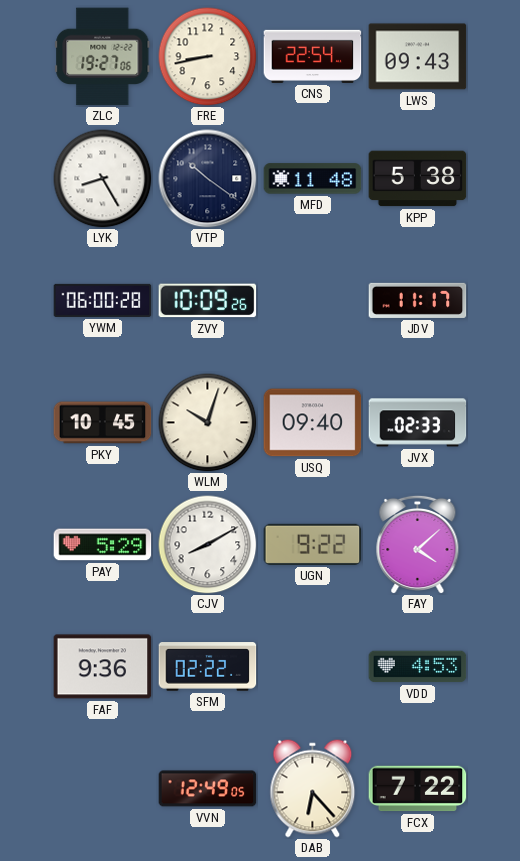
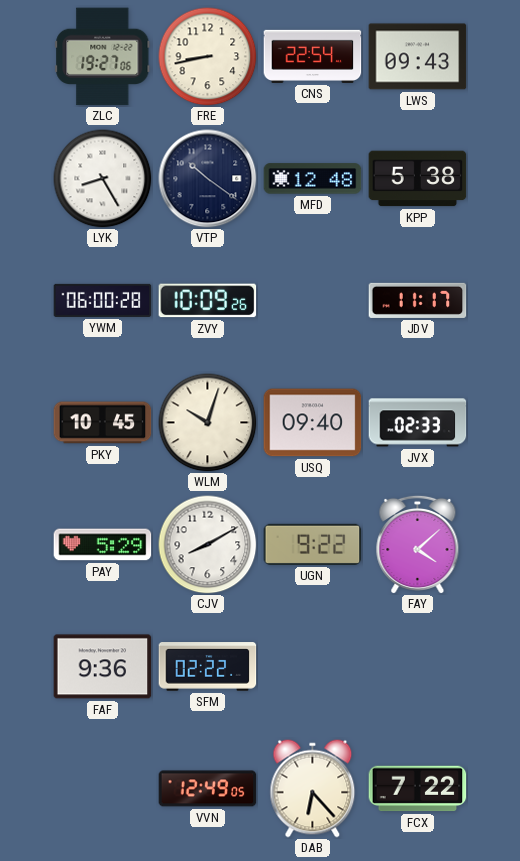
MFD: 11:48 -> 12:48
VDD: 4:53 -> none
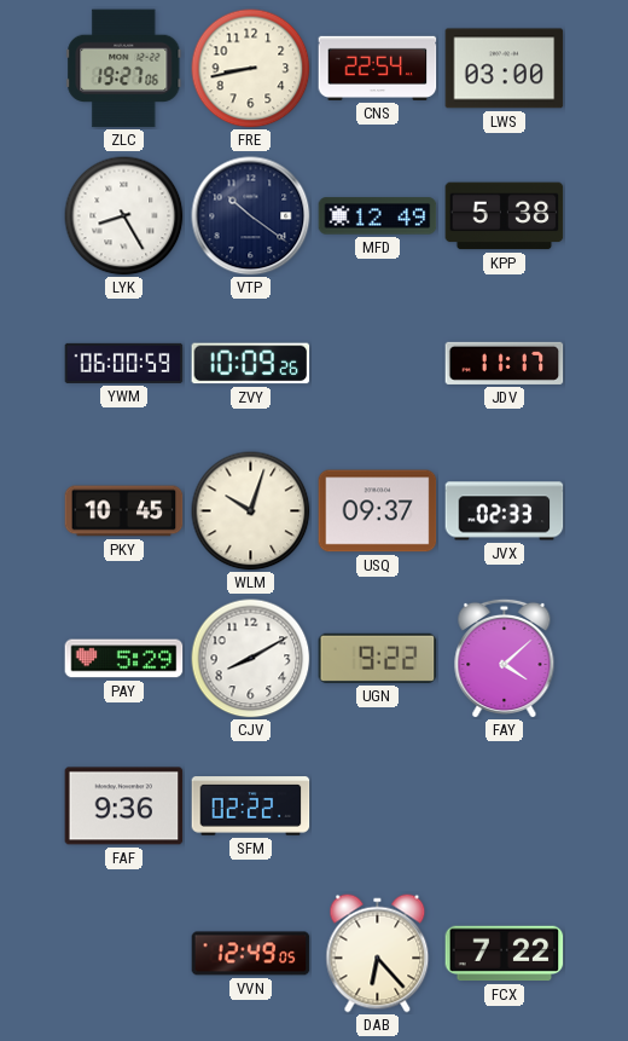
LWS: 09:43 -> 03:00
MFD: 12:48 -> 12:49
YWM: 06:00:28 -> 06:00:59
USQ: 09:40 -> 09:37
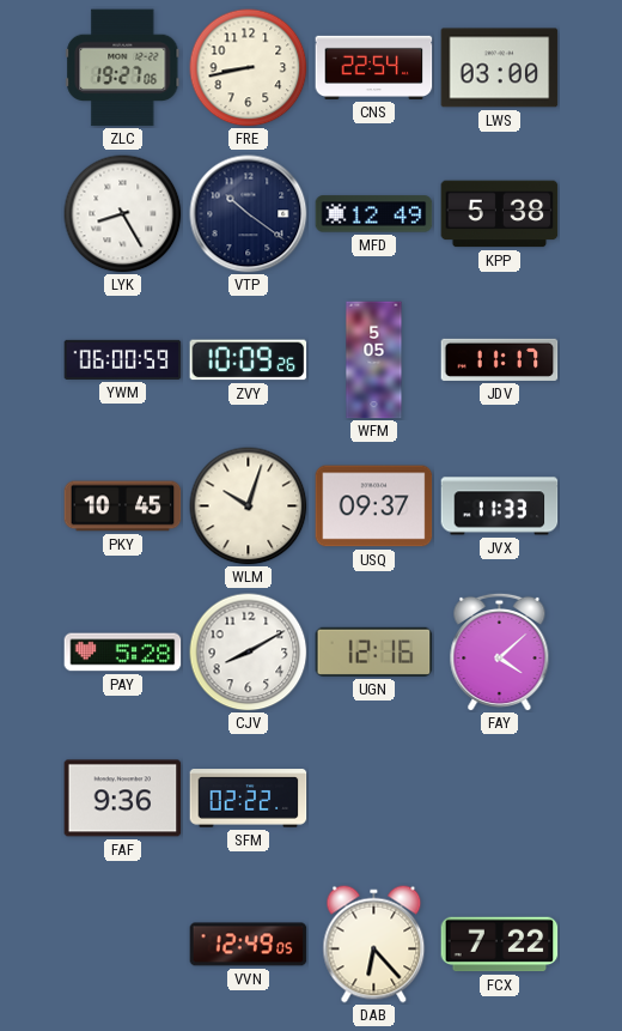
WFM: none -> 5:05
JVX: 02:33 -> 11:33
PAY: 5:29 -> 5:28
UGN: 9:22 -> 12:16
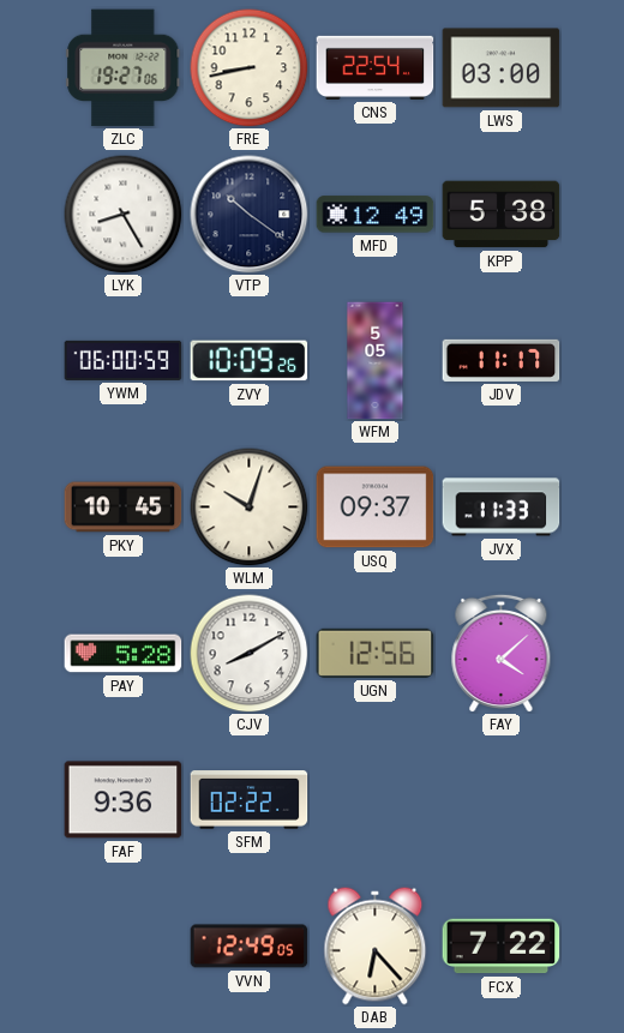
UGN: 12:16 -> 12:56
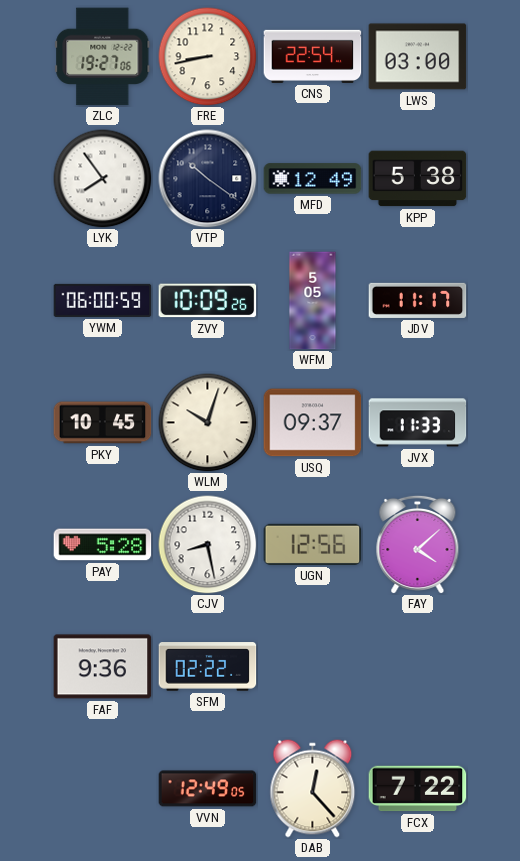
LYK: 8:25 -> 7:54
CJV: 8:10 -> 8:28
DAB: 6:23 -> 12:23
